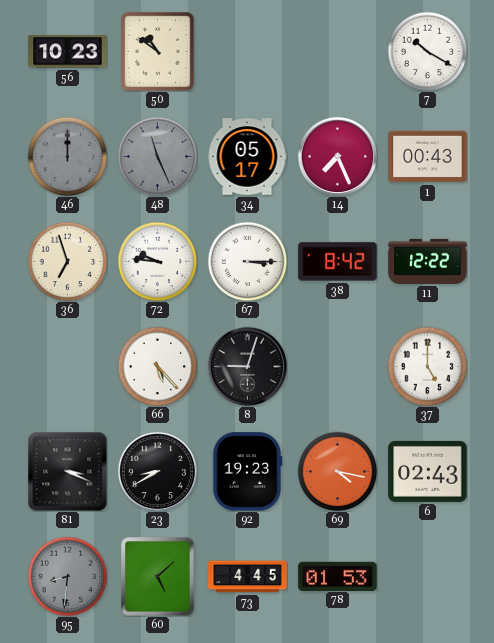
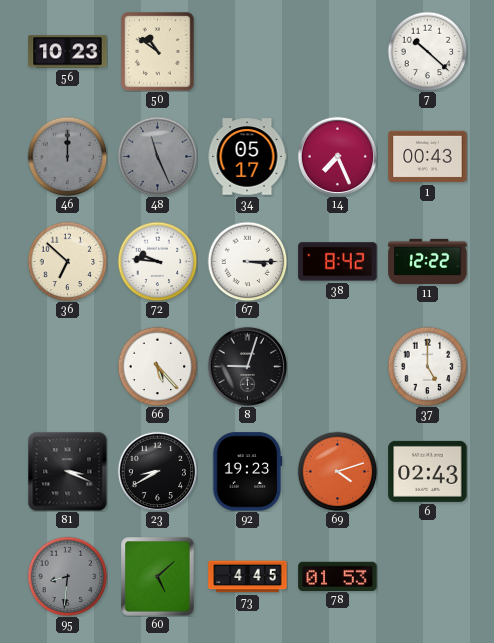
7: 10:20 -> 10:22
36: 6:57 -> 6:52
69: 4:17 -> 4:12
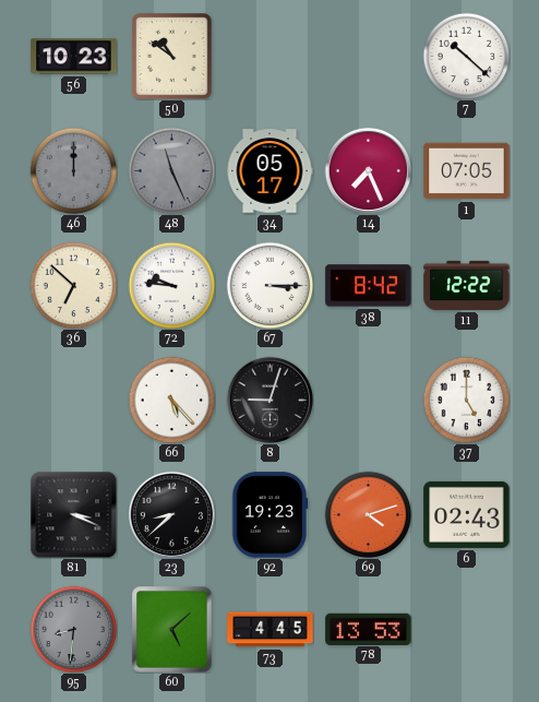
1: 00:43 -> 07:05
23: 8:40 -> 8:38
78: 01:53 -> 13:53
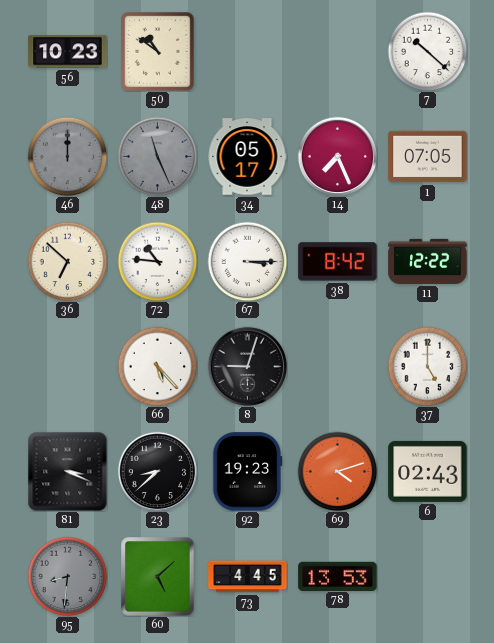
72: 9:46 -> 10:46
